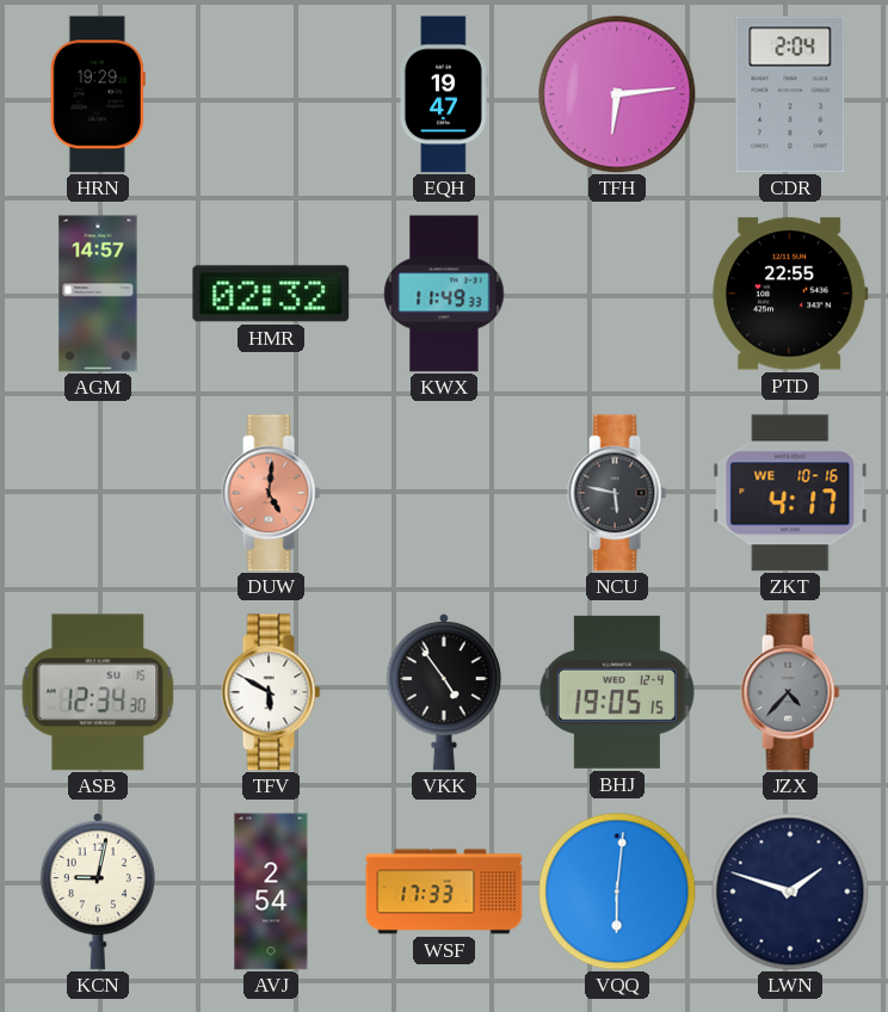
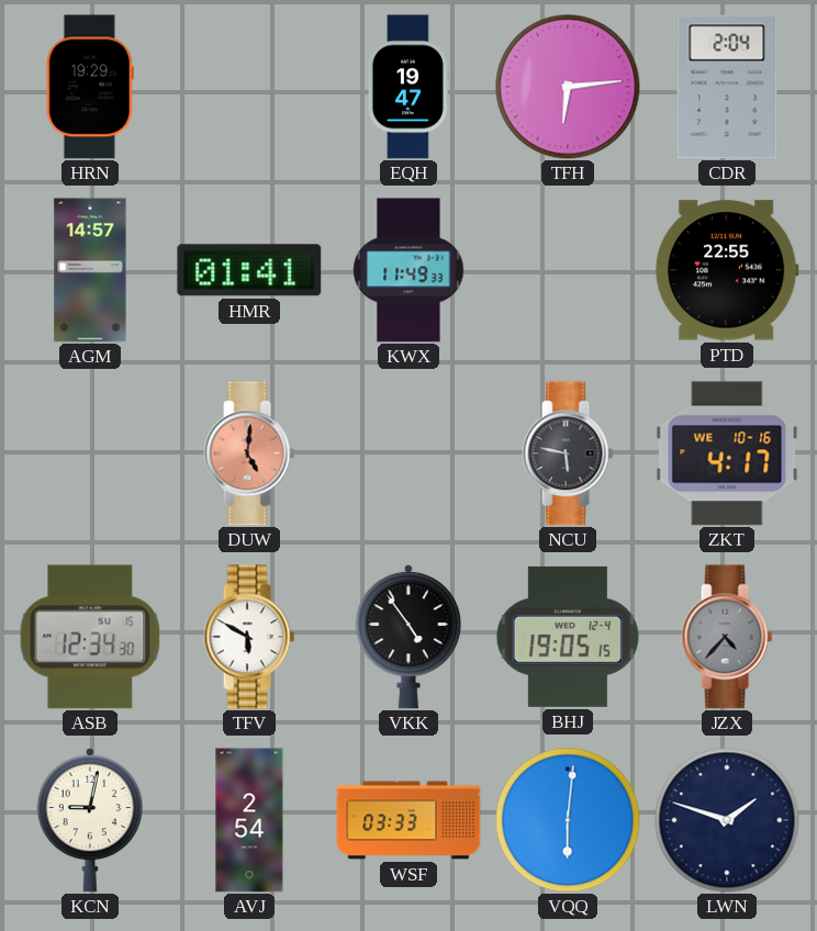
HMR: 02:32 -> 01:41
WSF: 17:33 -> 03:33
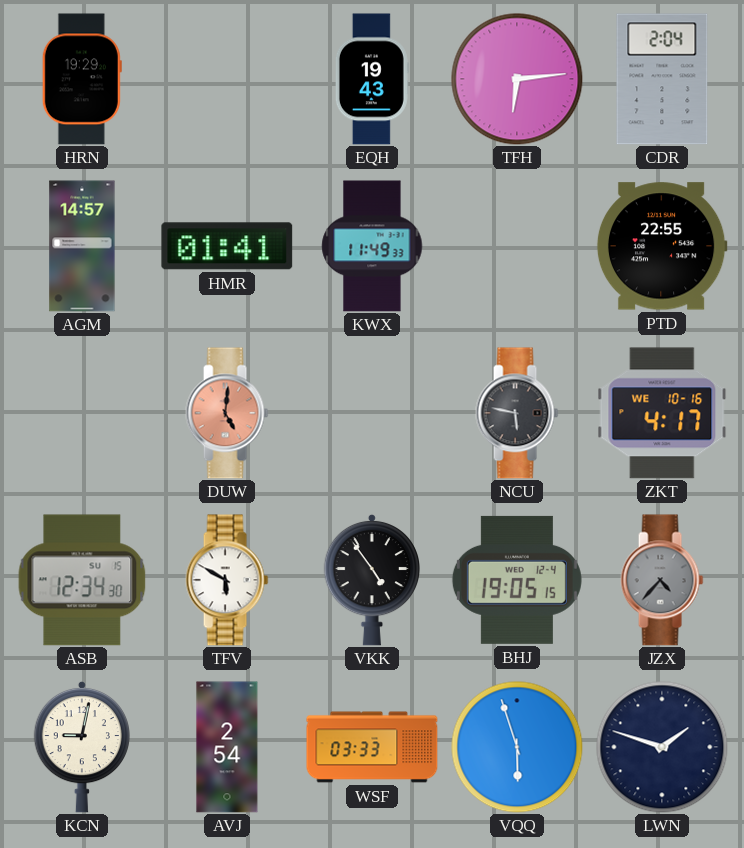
EQH: 19:47 -> 19:43
VQQ: 6:01 -> 5:57
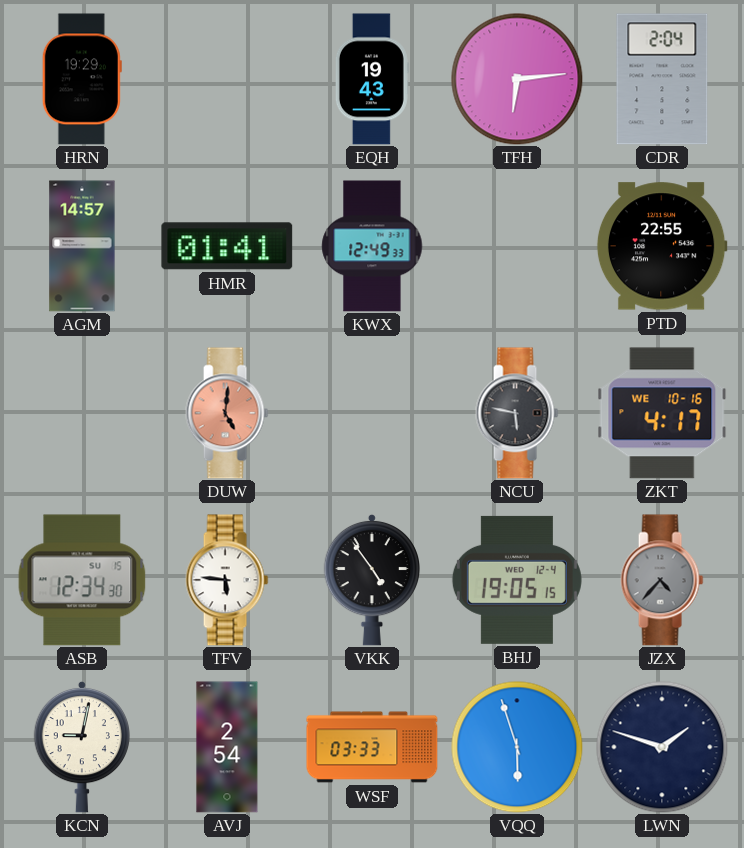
KWX: 11:49 -> 12:49
TFV: 5:50 -> 5:46
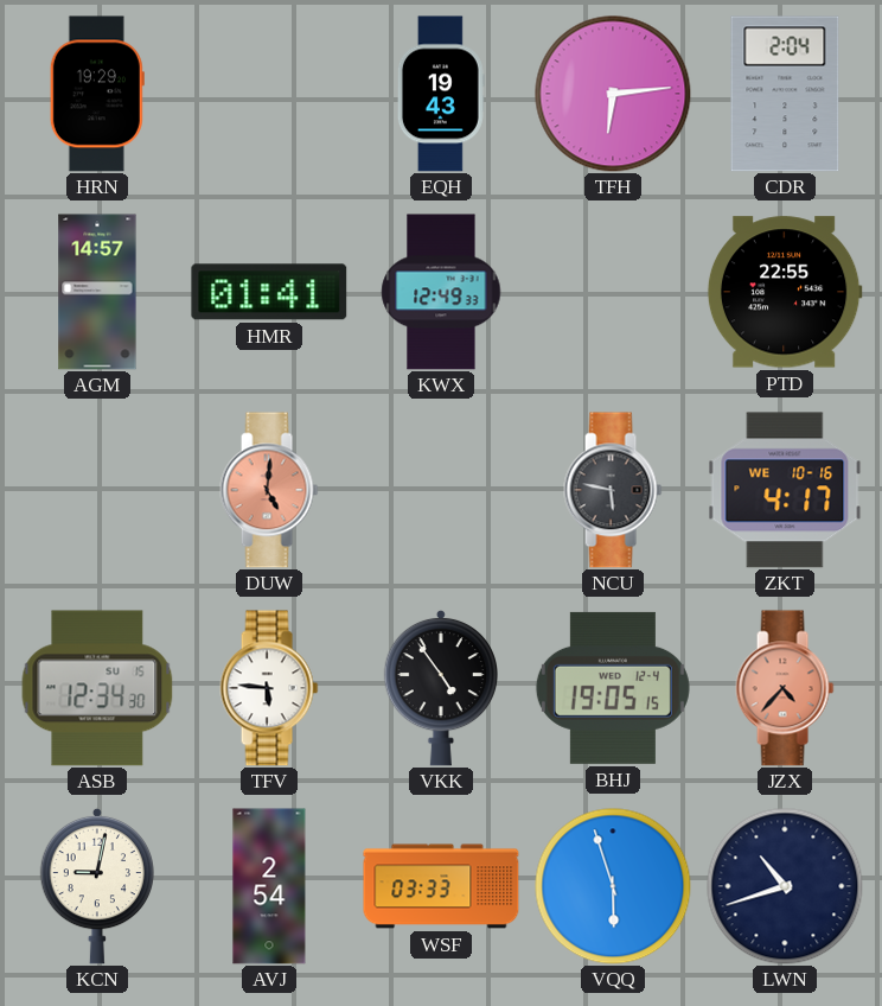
JZX dial: grey -> salmon
LWN: 1:48 -> 10:42
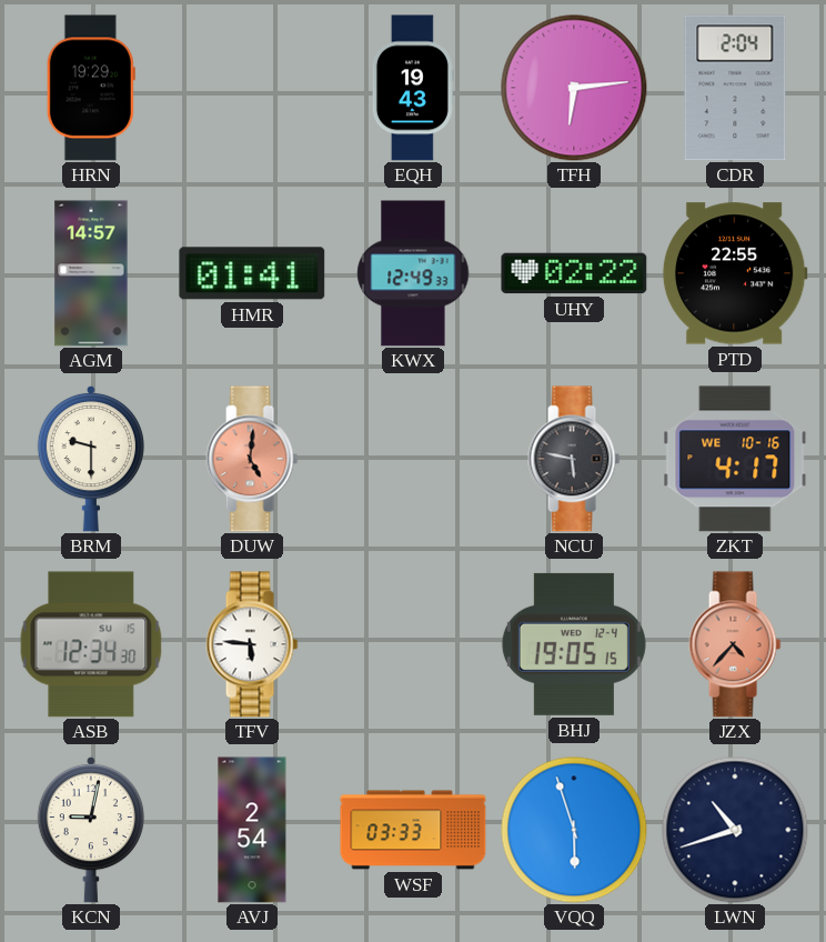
UHY: none -> 02:22
BRM: none -> 9:30
VKK: 4:54 -> none
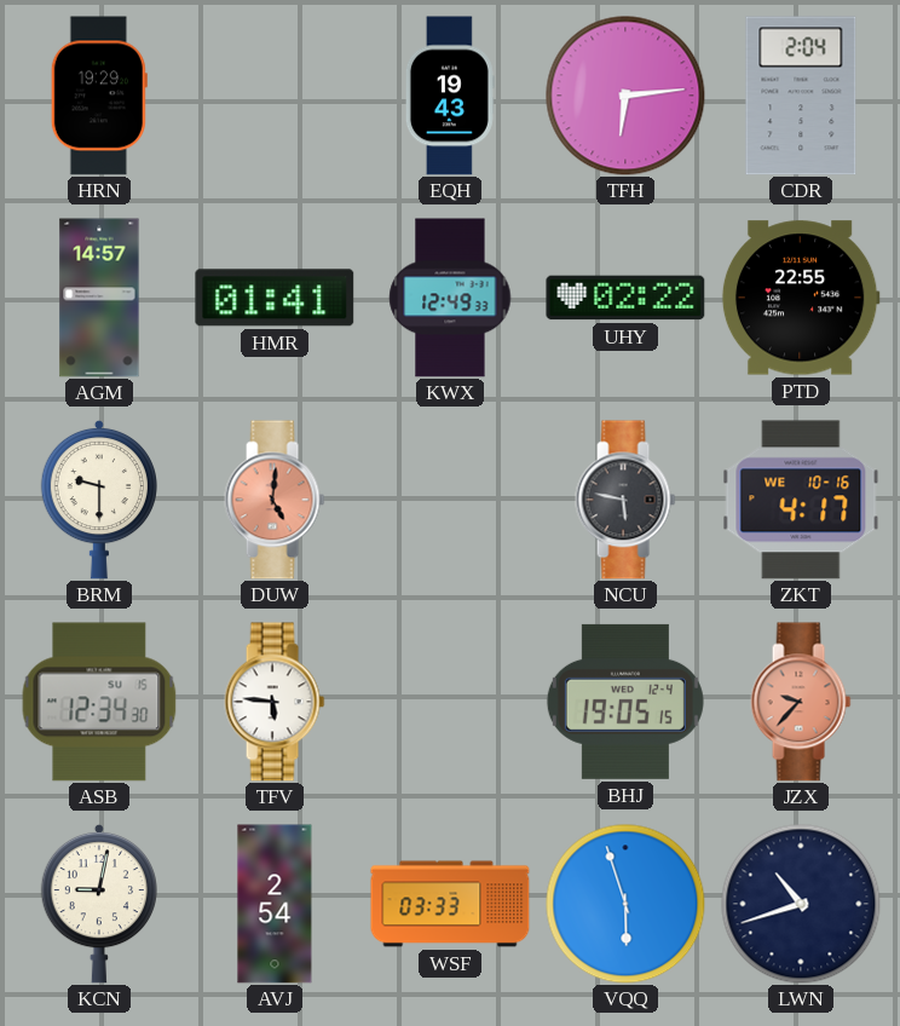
JZX: 4:37 -> 9:37
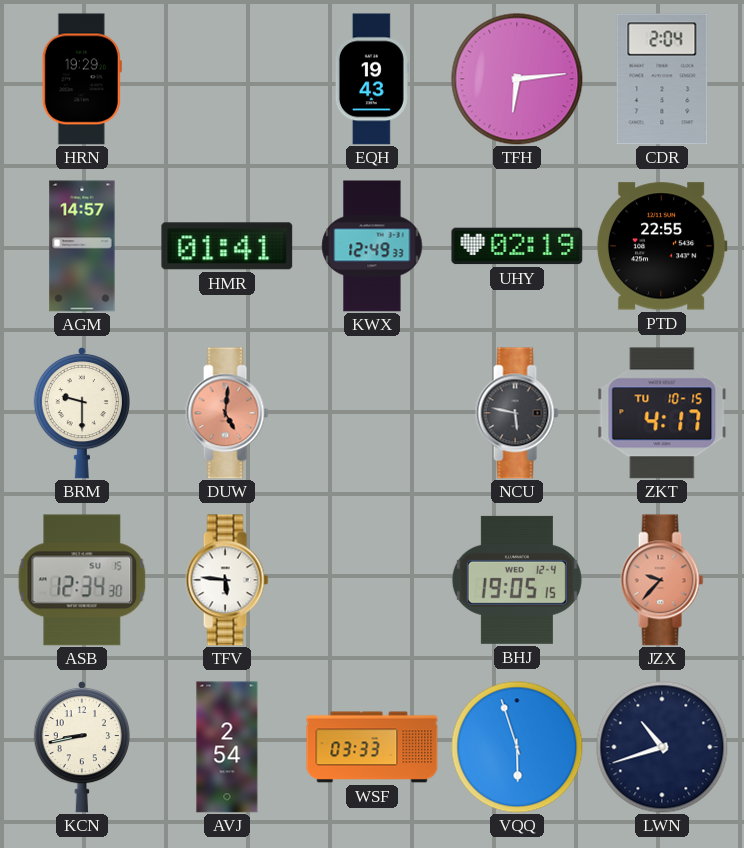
UHY: 02:22 -> 02:19
ZKT date: WE 10-16 -> TU 10-15
KCN: 9:02 -> 8:43
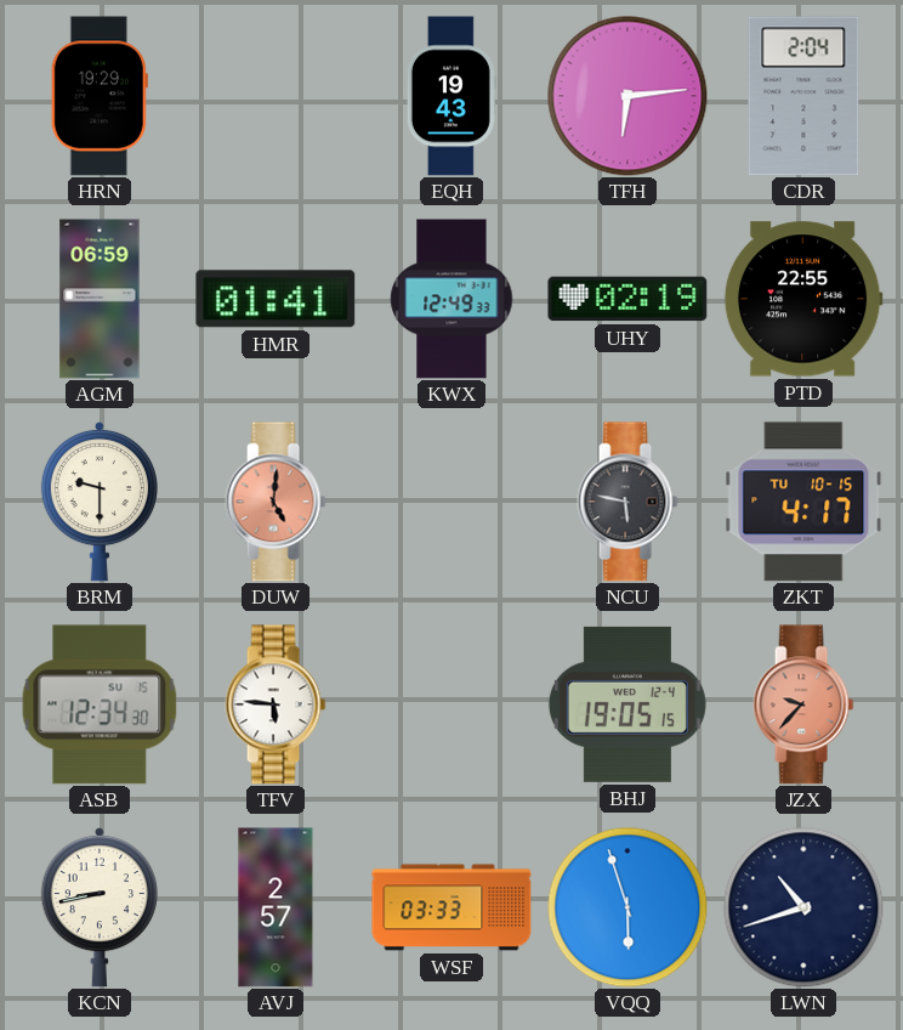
AGM: 14:57 -> 06:59
AVJ: 2:54 -> 2:57
